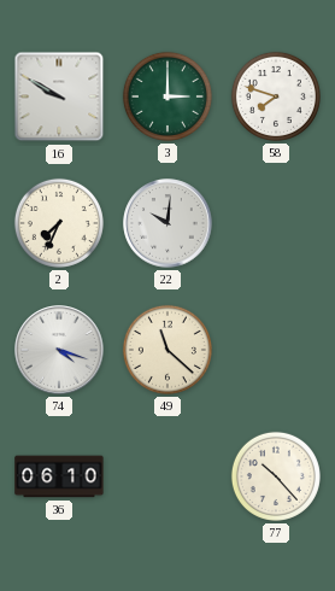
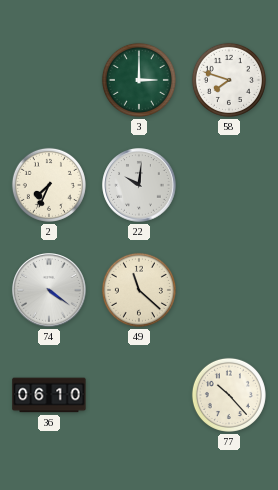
16: 9:50 -> none
74: 4:18 -> 4:21
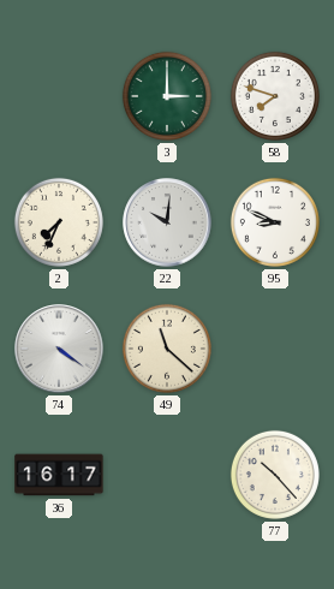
95: none -> 8:49
36: 06:10 -> 16:17
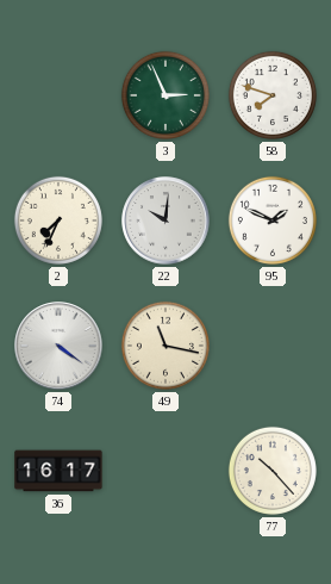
3: 3:00 -> 2:56
95: 8:49 -> 1:49
49: 11:22 -> 11:17
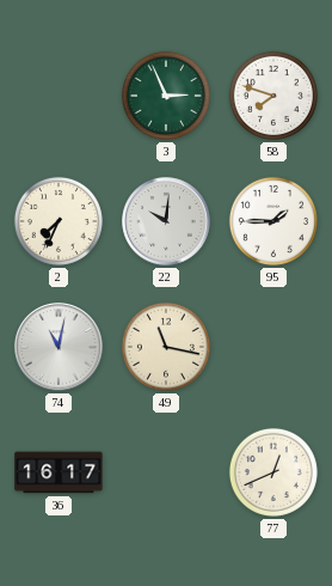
95: 1:49 -> 1:45
74: 4:21 -> 11:02
77: 10:23 -> 12:41
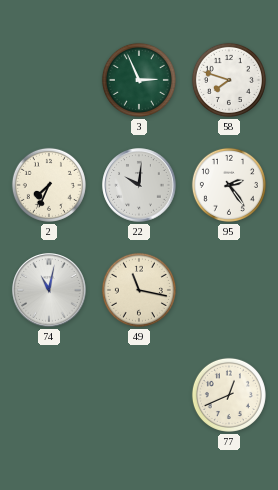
95: 1:45 -> 2:24
36: 16:17 -> none
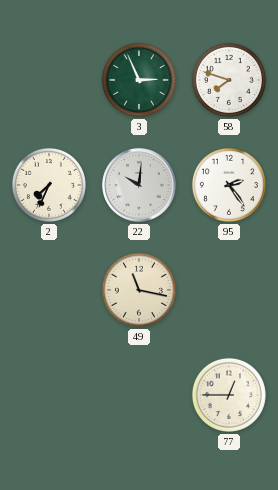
74: 11:02 -> none
77: 12:41 -> 12:45
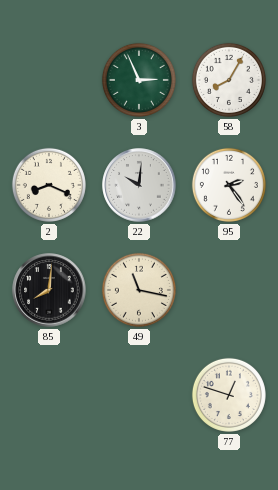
58: 7:48 -> 8:05
2: 7:34 -> 8:19
85: none -> 8:01
77: 12:45 -> 12:48
